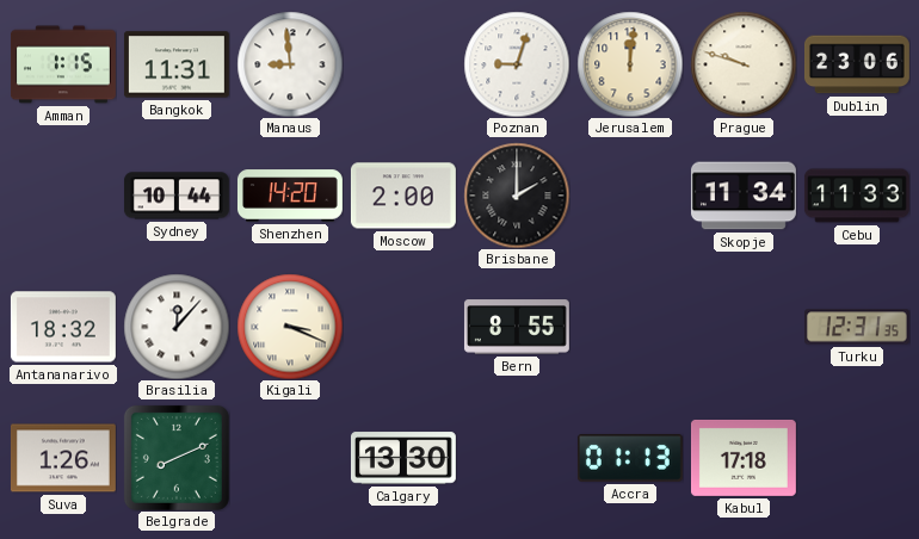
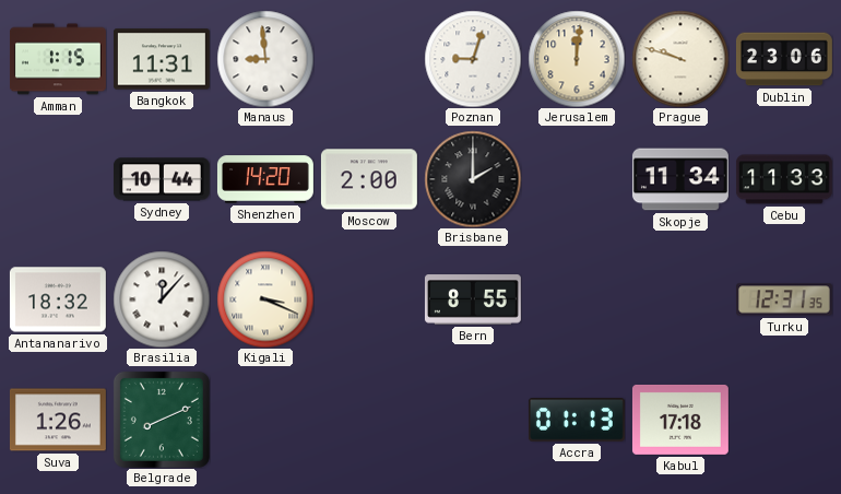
Calgary: 13:30 -> none
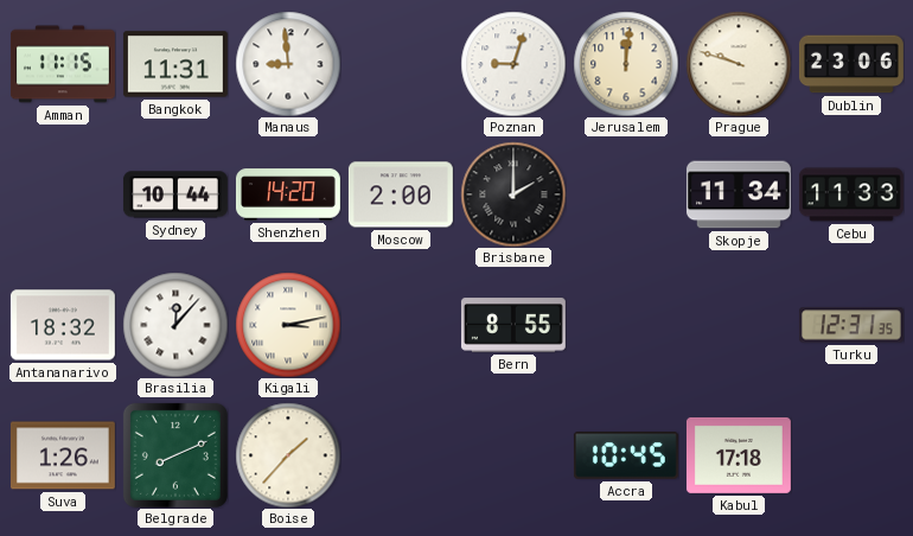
Amman: 1:15 -> 11:15
Kigali: 3:19 -> 3:13
Boise: none -> 1:37
Accra: 01:13 -> 10:45
